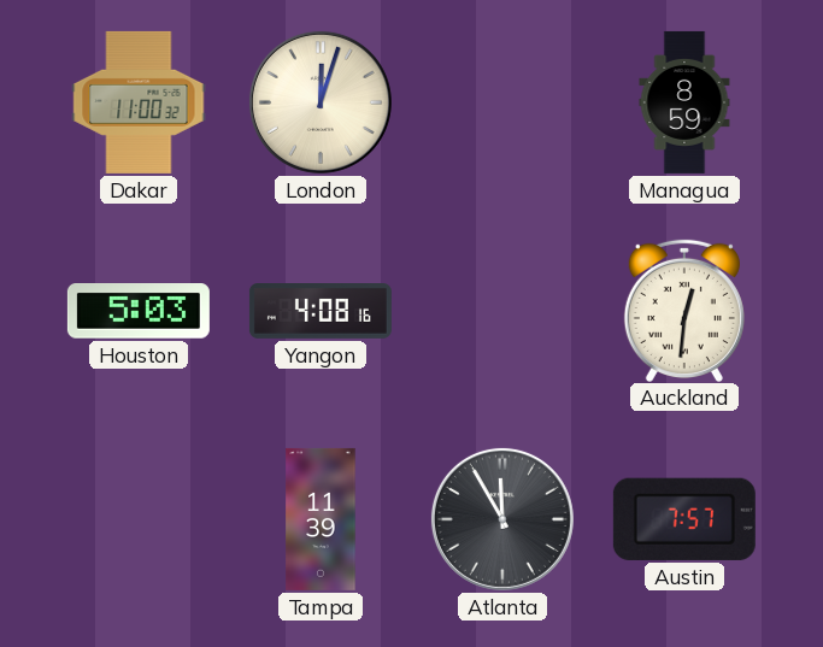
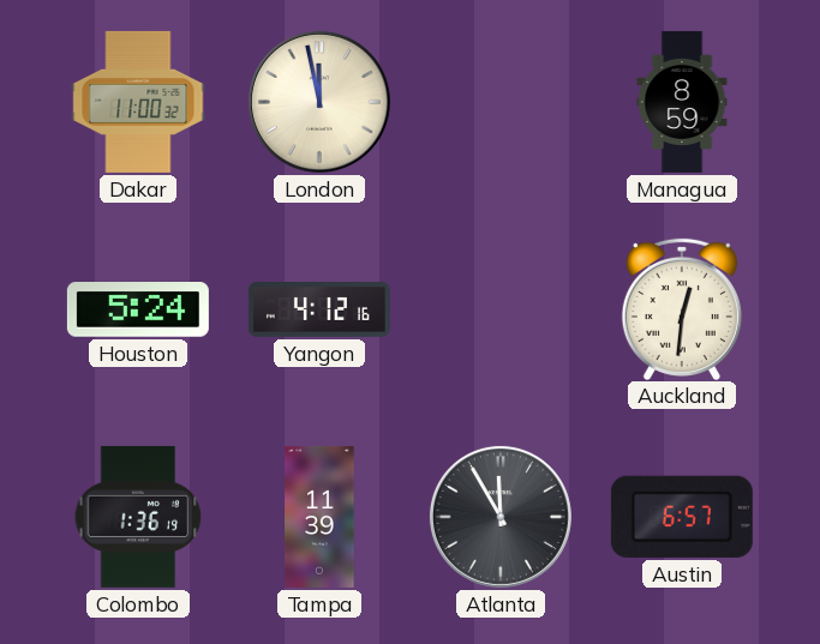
London: 12:03 -> 11:58
Houston: 5:03 -> 5:24
Yangon: 4:08 -> 4:12
Colombo: none -> 1:36
Austin: 7:57 -> 6:57
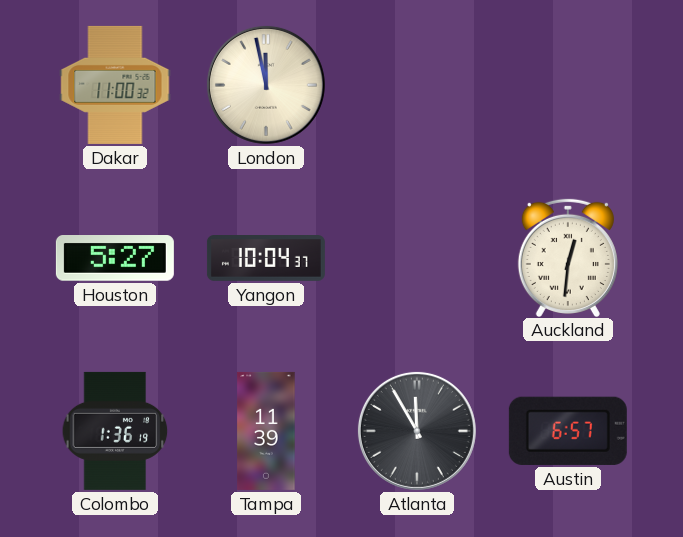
Managua: 8:59 -> none
Houston: 5:24 -> 5:27
Yangon: 4:12 -> 10:04
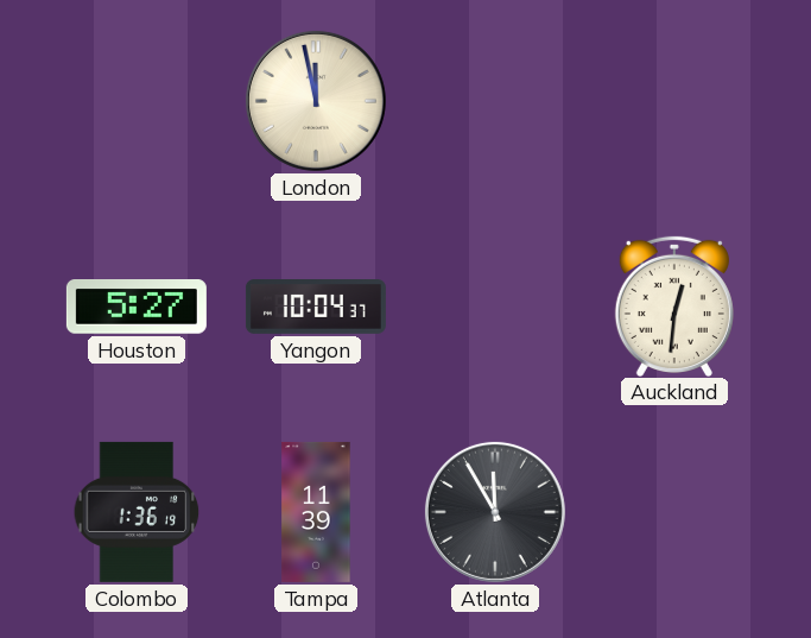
Dakar: 11:00 -> none
Austin: 6:57 -> none
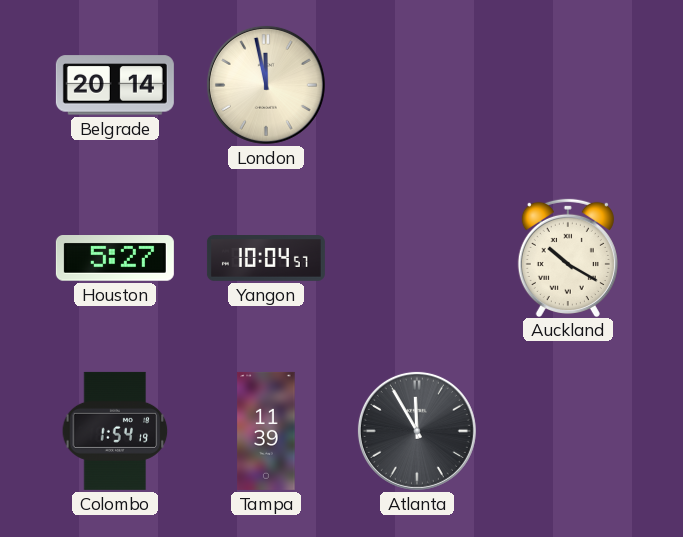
Belgrade: none -> 20:14
Yangon: 10:04:37 -> 10:04:57
Auckland: 12:31 -> 10:20
Colombo: 1:36 -> 1:54
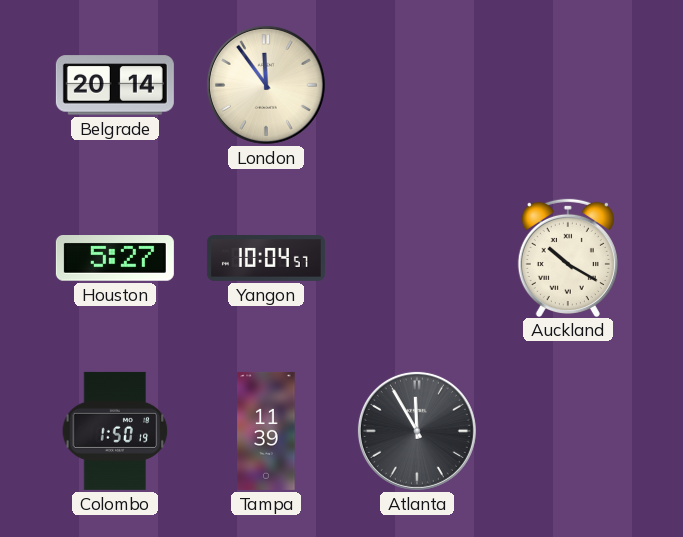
London: 11:58 -> 11:54
Colombo: 1:54 -> 1:50
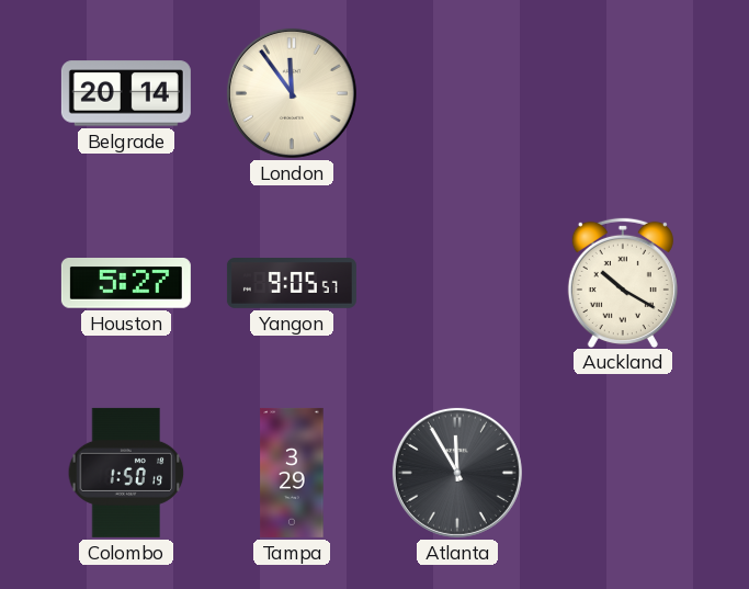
Yangon: 10:04 -> 9:05
Tampa: 11:39 -> 3:29
